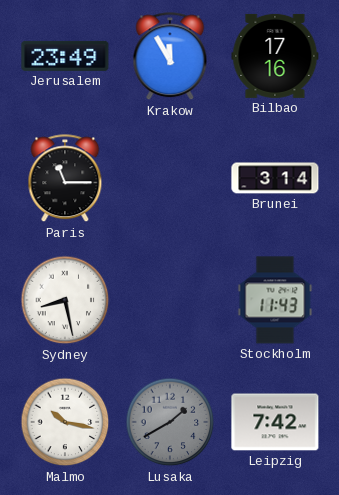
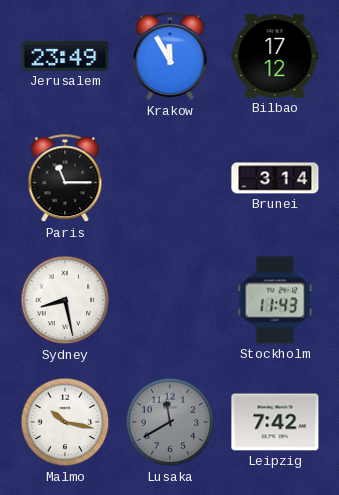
Bilbao: 17:16 -> 17:12
Lusaka: 1:40 -> 11:40
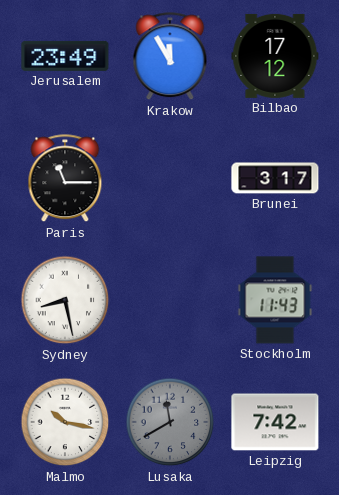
Brunei: 3:14 -> 3:17
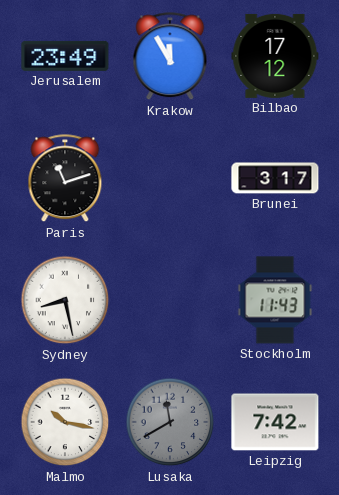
Paris: 11:15 -> 11:12
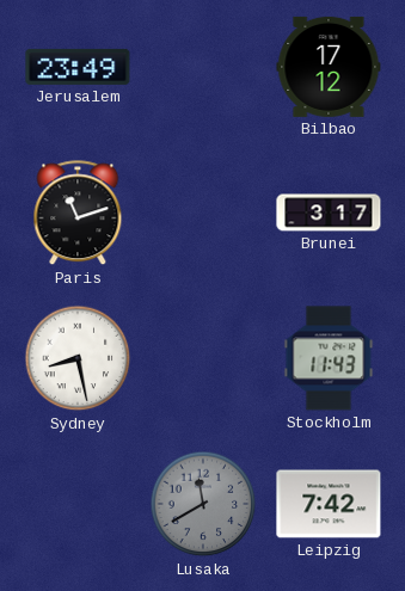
Krakow: 11:55 -> none
Malmo: 10:17 -> none
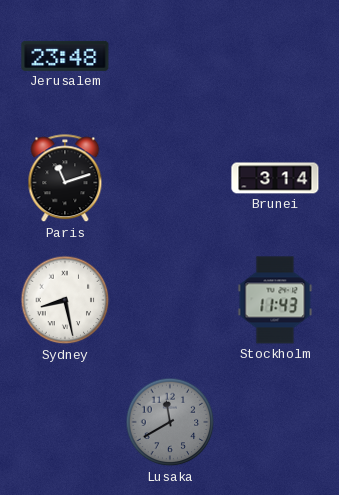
Jerusalem: 23:49 -> 23:48
Bilbao: 17:12 -> none
Brunei: 3:17 -> 3:14
Leipzig: 7:42 -> none
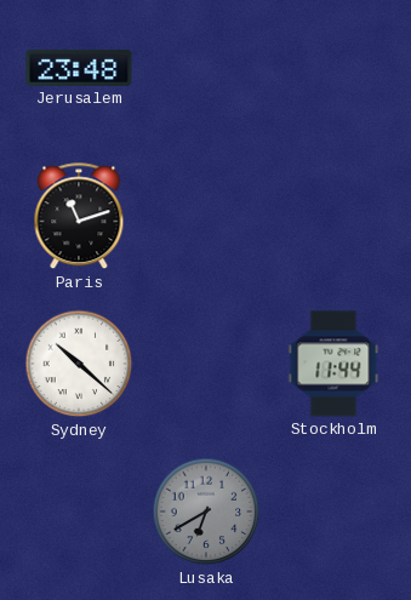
Brunei: 3:14 -> none
Sydney: 8:28 -> 10:22
Stockholm: 11:43 -> 11:44
Lusaka: 11:40 -> 6:40
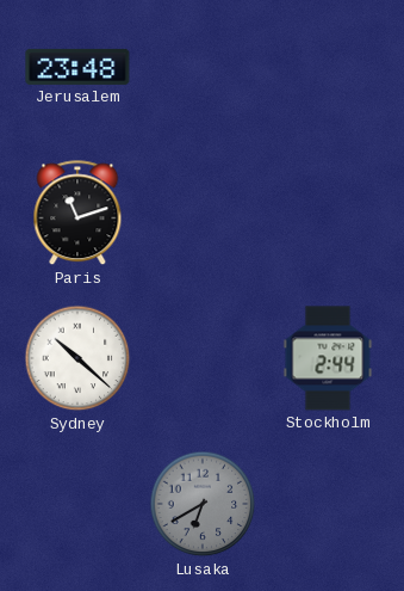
Stockholm: 11:44 -> 2:44
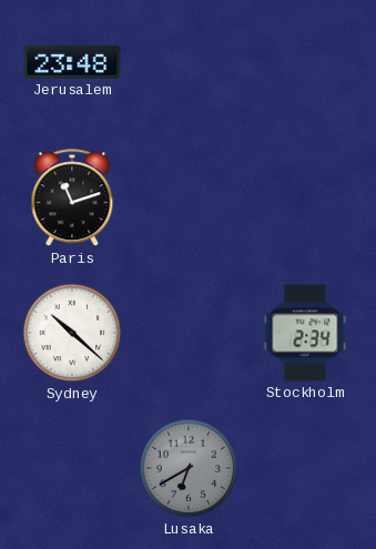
Stockholm: 2:44 -> 2:34
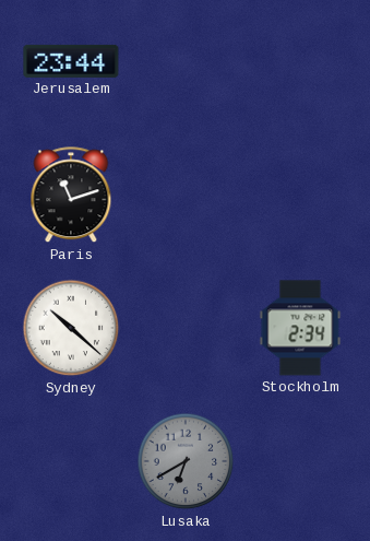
Jerusalem: 23:48 -> 23:44
